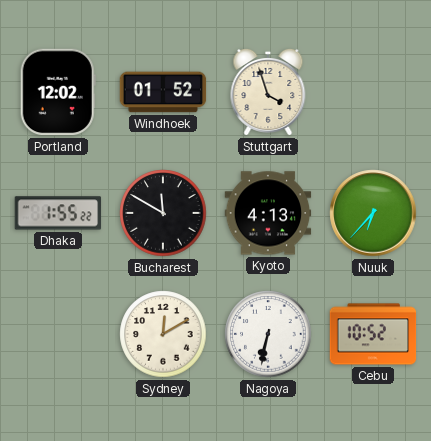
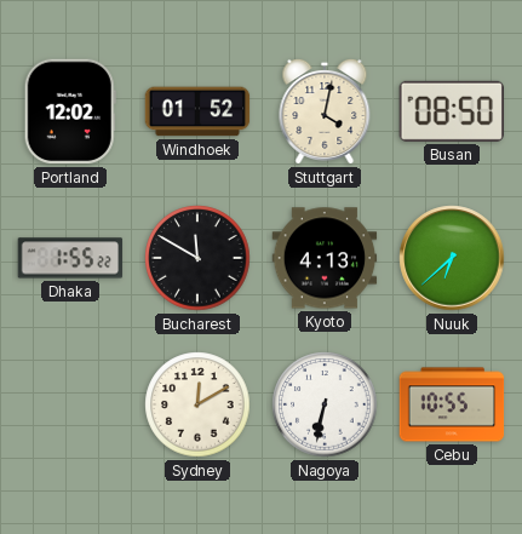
Stuttgart: 3:57 -> 4:02
Busan: none -> 08:50
Nuuk: 6:37 -> 6:38
Cebu: 10:52 -> 10:55
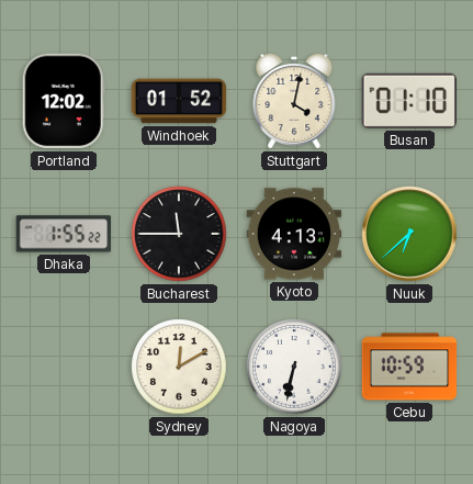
Busan: 08:50 -> 01:10
Bucharest: 11:50 -> 11:45
Cebu: 10:55 -> 10:59
